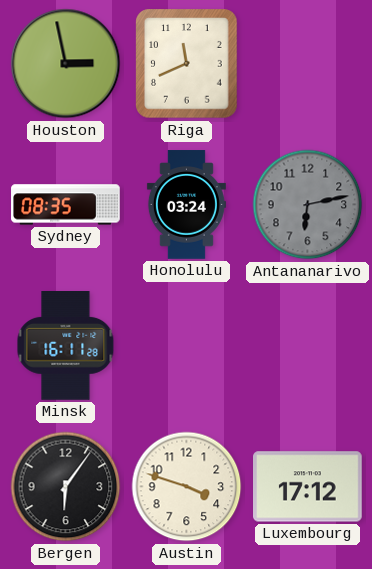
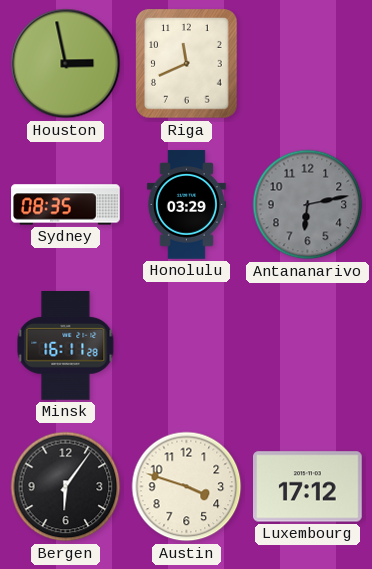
Honolulu: 03:24 -> 03:29
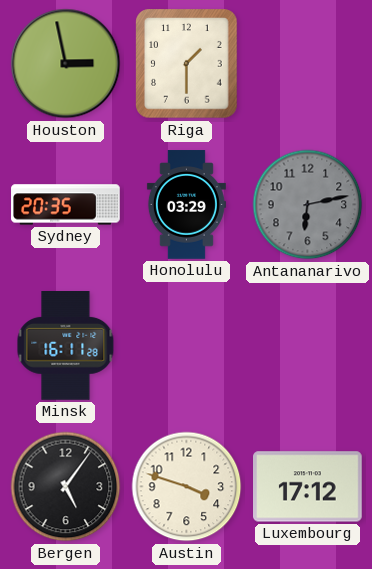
Riga: 11:41 -> 1:30
Sydney: 08:35 -> 20:35
Bergen: 6:06 -> 5:06
